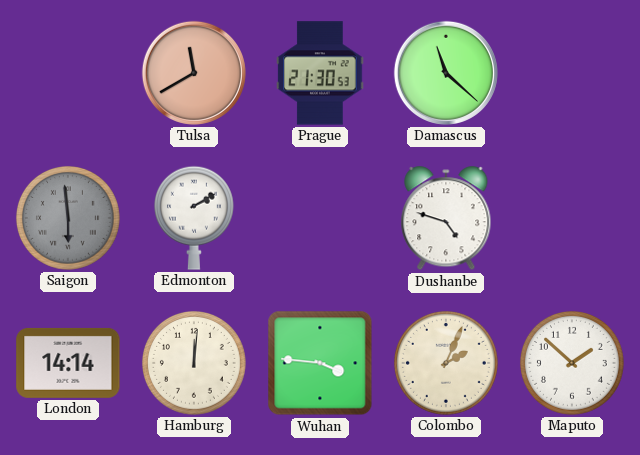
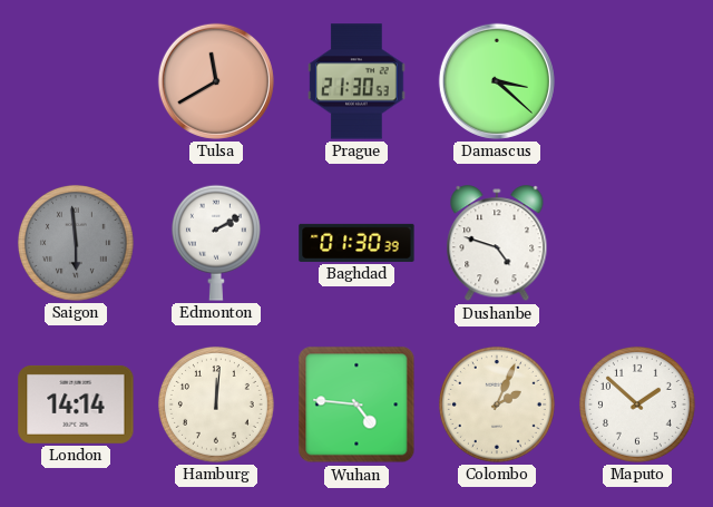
Damascus: 11:22 -> 3:22
Baghdad: none -> 01:30
Wuhan: 3:46 -> 4:46
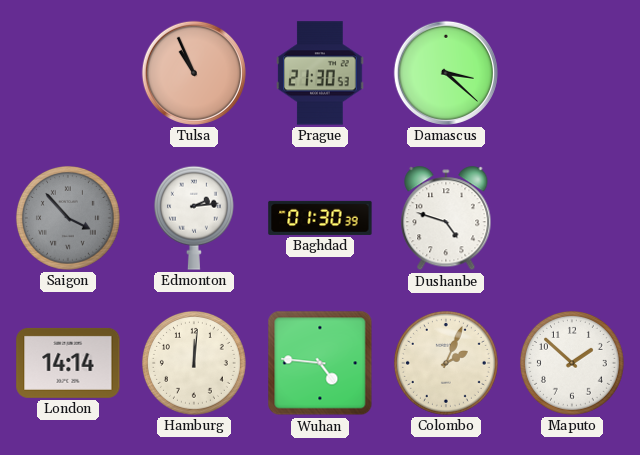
Tulsa: 11:40 -> 10:56
Saigon: 5:59 -> 3:53
Edmonton: 2:10 -> 2:14
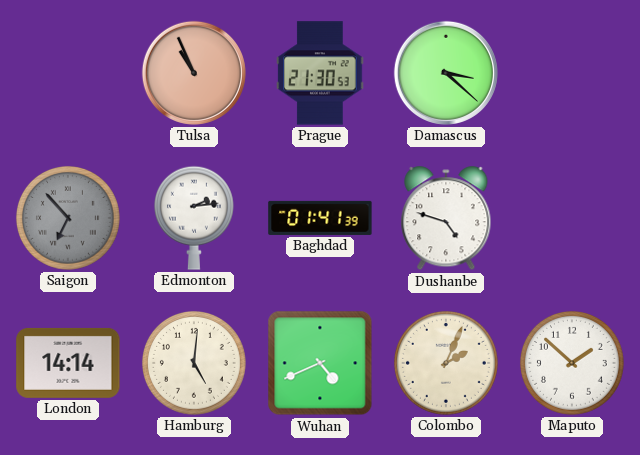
Saigon: 3:53 -> 6:53
Baghdad: 01:30 -> 01:41
Hamburg: 12:01 -> 5:01
Wuhan: 4:46 -> 4:41
